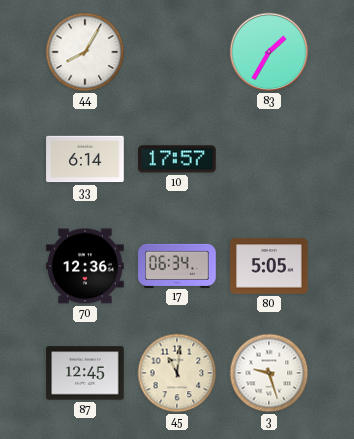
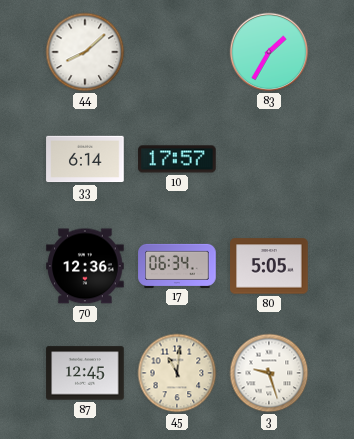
44: 8:05 -> 8:08
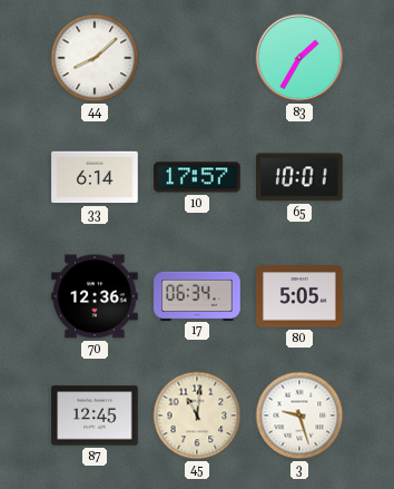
65: none -> 10:01
